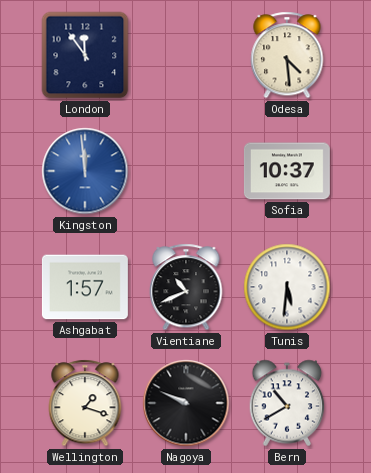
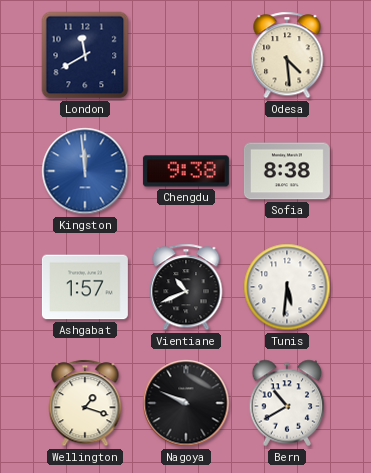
London: 11:54 -> 11:40
Chengdu: none -> 9:38
Sofia: 10:37 -> 8:38
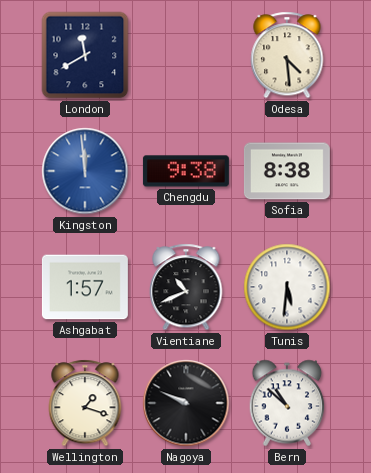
Bern: 10:40 -> 10:52
